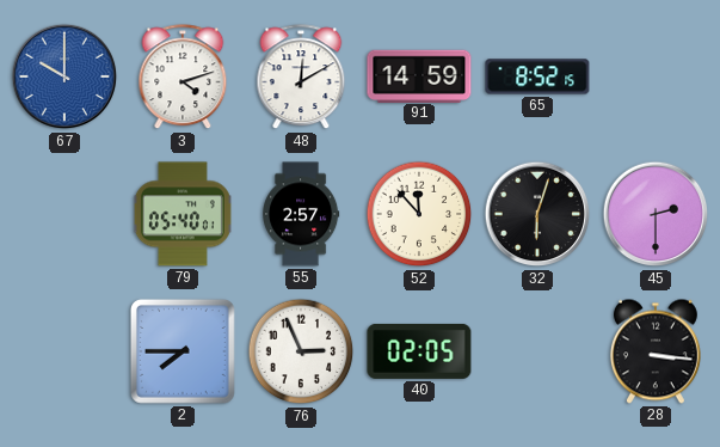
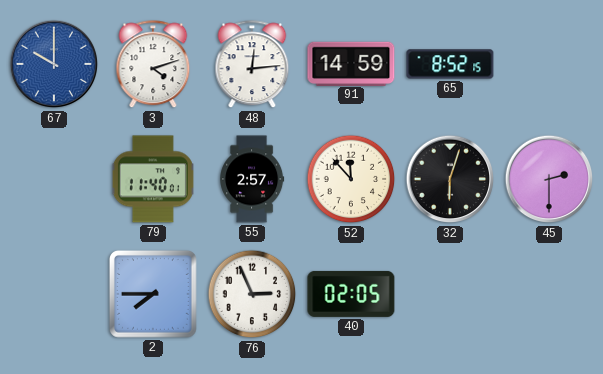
48: 12:10 -> 12:14
79: 05:40 -> 11:40
28: 3:16 -> none
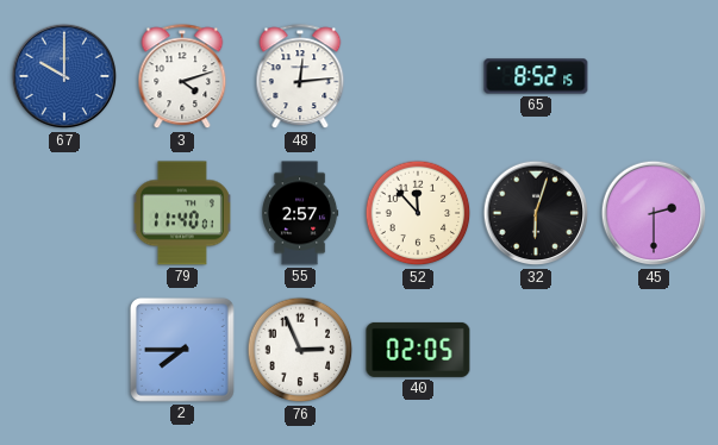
91: 14:59 -> none
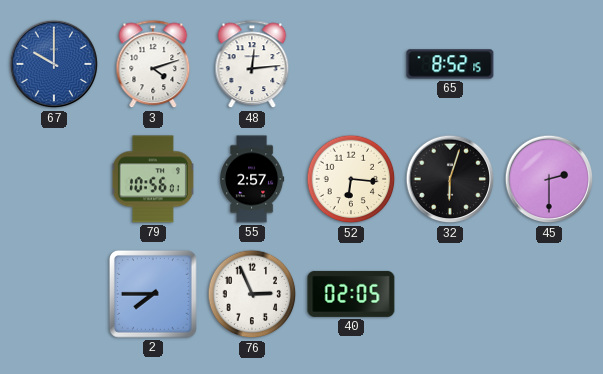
79: 11:40 -> 10:56
52: 11:53 -> 6:16
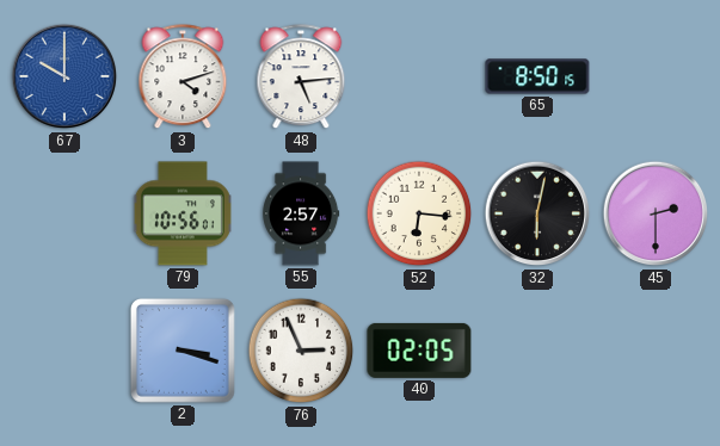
48: 12:14 -> 5:14
65: 8:52 -> 8:50
32: 6:03 -> 6:02
2: 7:45 -> 3:18
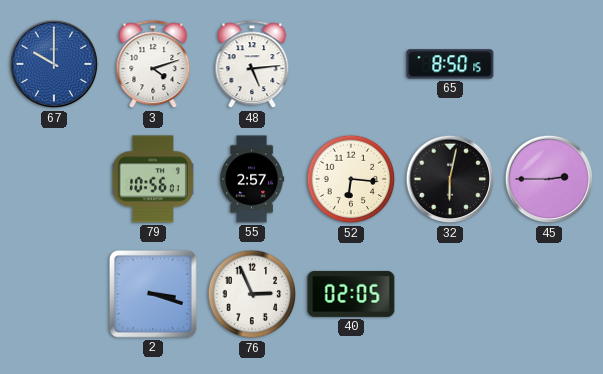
45: 2:30 -> 2:45
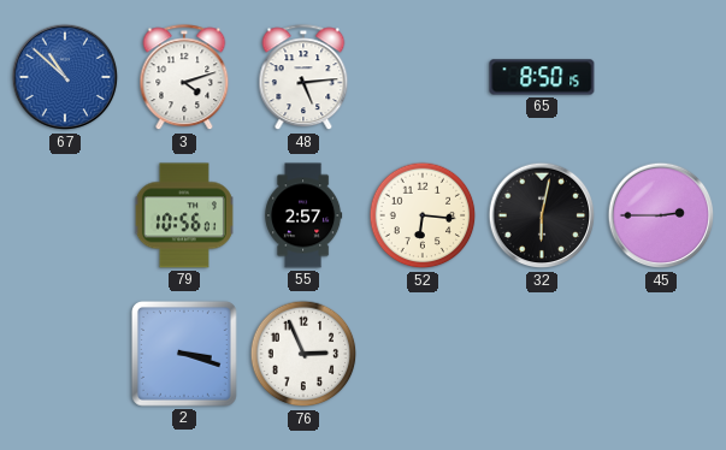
67: 10:00 -> 10:52
40: 02:05 -> none
